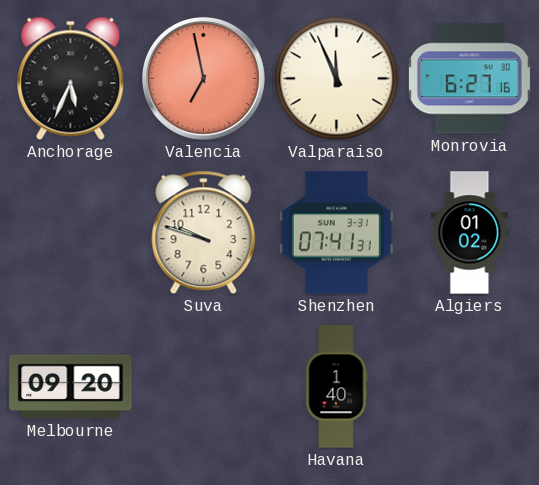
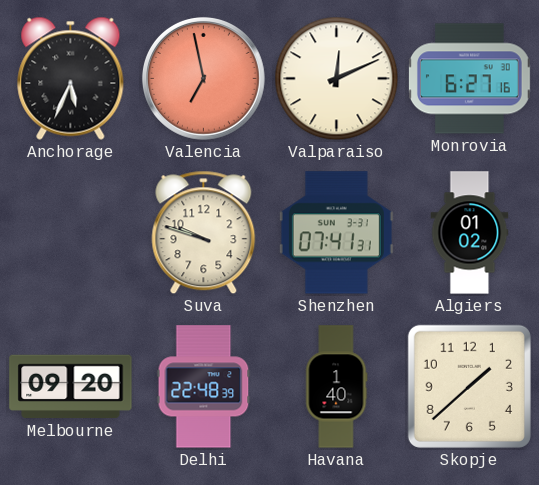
Valparaiso: 11:56 -> 12:11
Delhi: none -> 22:48
Skopje: none -> 1:38
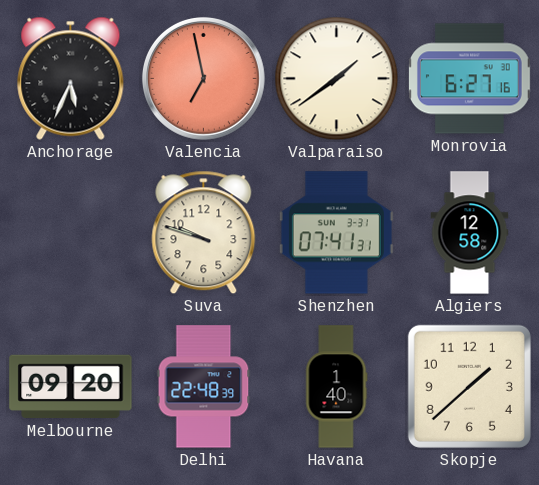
Valparaiso: 12:11 -> 1:39
Algiers: 01:02 -> 12:58
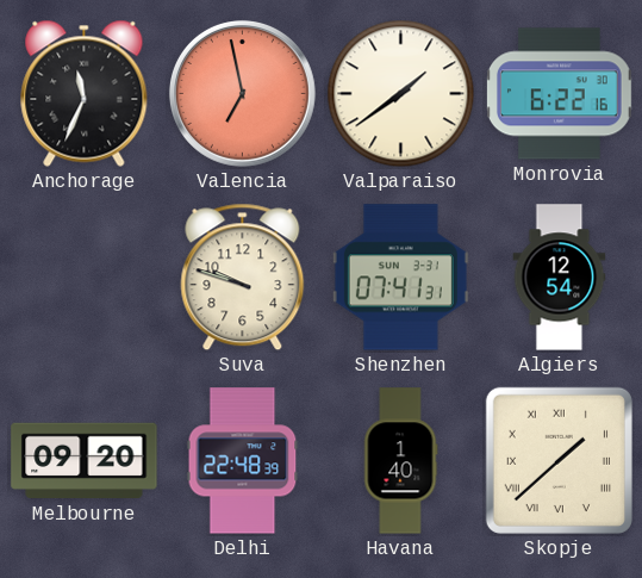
Anchorage: 5:34 -> 11:34
Monrovia: 6:27 -> 6:22
Algiers: 12:58 -> 12:54
Skopje numerals: Arabic -> Roman
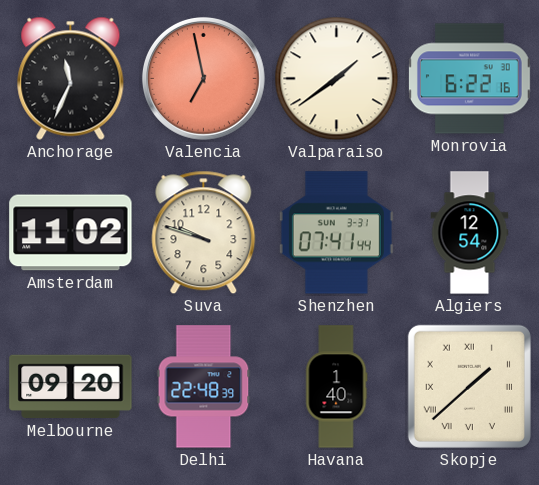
Amsterdam: none -> 11:02
Shenzhen: 07:41:31 -> 07:41:44
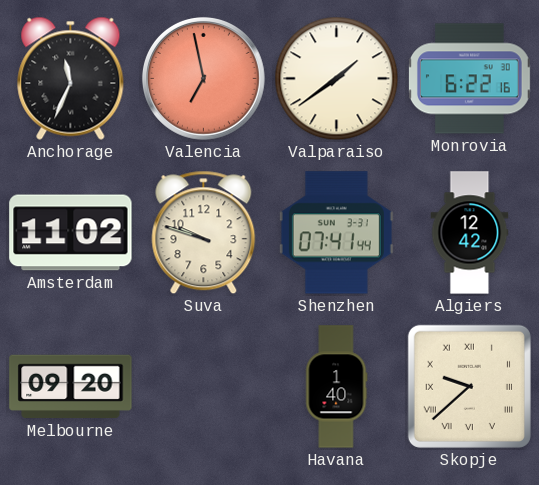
Algiers: 12:54 -> 12:42
Delhi: 22:48 -> none
Skopje: 1:38 -> 9:38
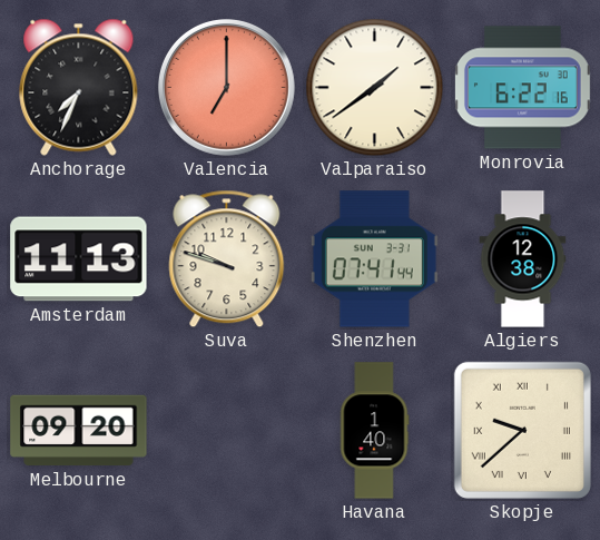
Anchorage: 11:34 -> 7:34
Valencia: 6:58 -> 7:00
Amsterdam: 11:02 -> 11:13
Algiers: 12:42 -> 12:38
